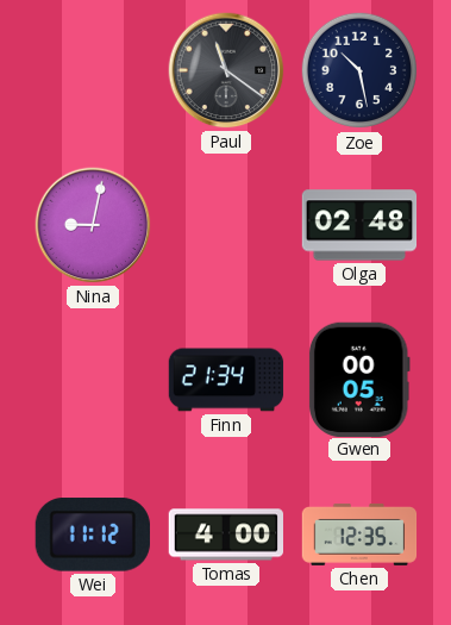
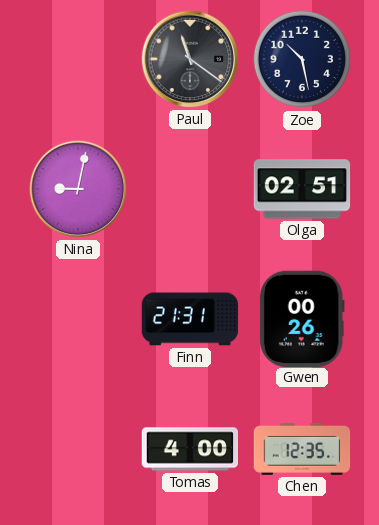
Olga: 02:48 -> 02:51
Finn: 21:34 -> 21:31
Gwen: 00:05 -> 00:26
Wei: 11:12 -> none
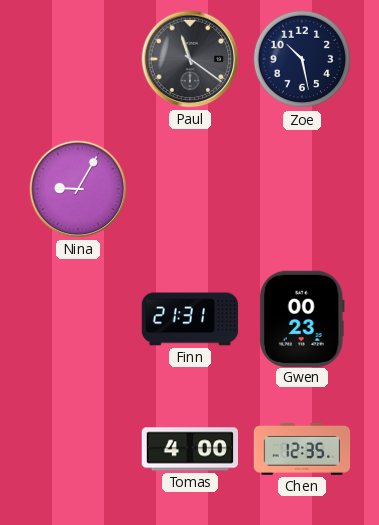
Nina: 9:02 -> 9:05
Olga: 02:51 -> none
Gwen: 00:26 -> 00:23
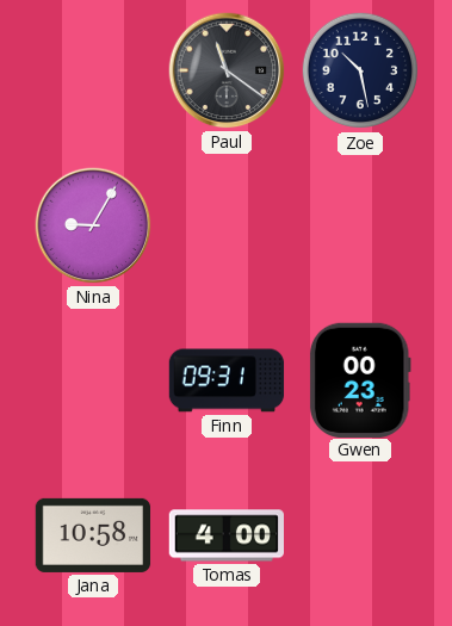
Finn: 21:31 -> 09:31
Jana: none -> 10:58
Chen: 12:35 -> none
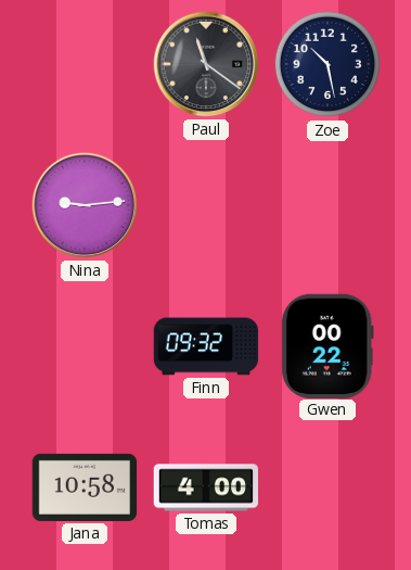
Nina: 9:05 -> 9:14
Finn: 09:31 -> 09:32
Gwen: 00:23 -> 00:22
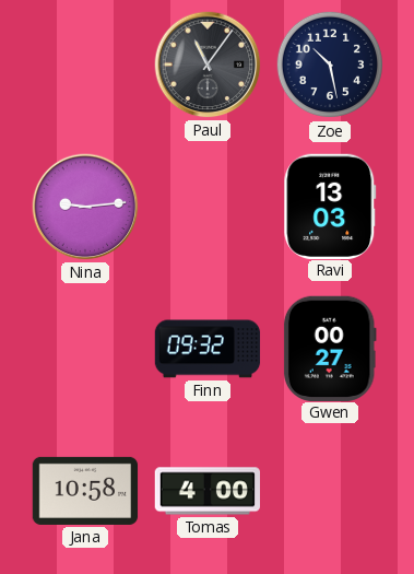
Paul: 11:21 -> 11:06
Ravi: none -> 13:03
Gwen: 00:22 -> 00:27
